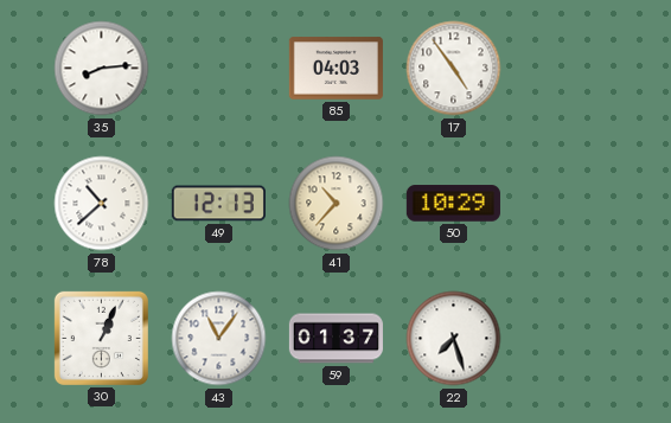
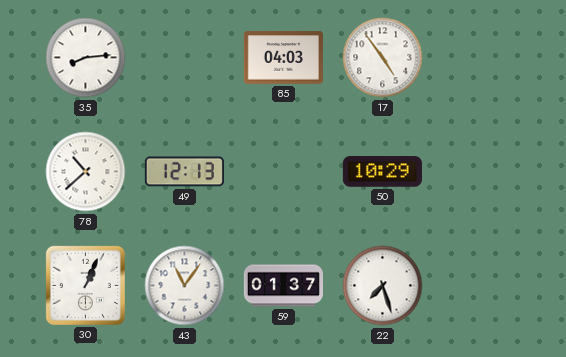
41: 10:37 -> none
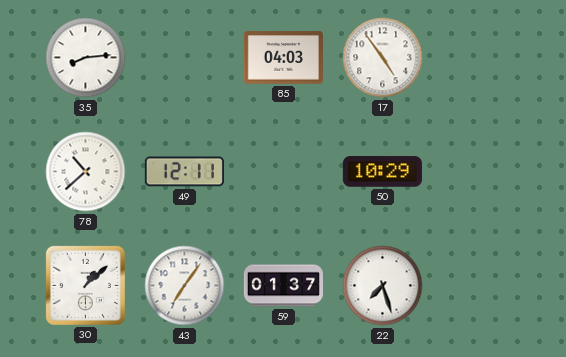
49: 12:13 -> 12:11
30: 1:04 -> 1:08
43: 11:06 -> 7:06
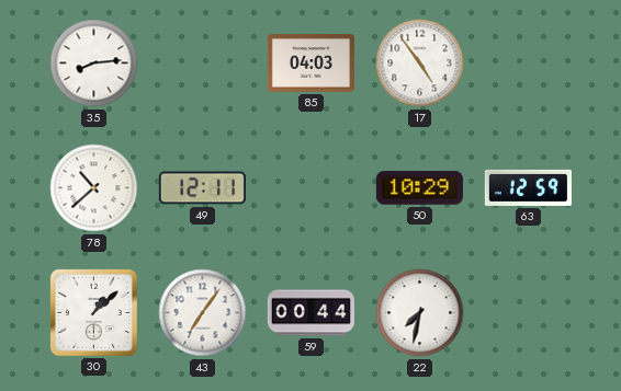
63: none -> 12:59
59: 01:37 -> 00:44
22: 7:27 -> 7:32
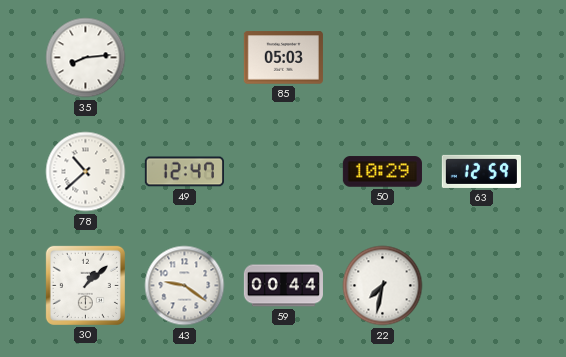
85: 04:03 -> 05:03
17: 4:54 -> none
49: 12:11 -> 12:47
43: 7:06 -> 9:21
